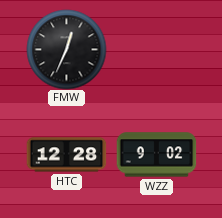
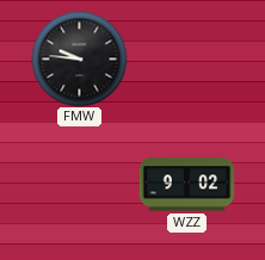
FMW: 12:34 -> 9:46
HTC: 12:28 -> none
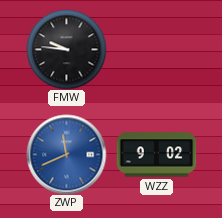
ZWP: none -> 11:41
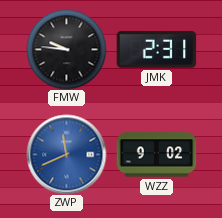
JMK: none -> 2:31
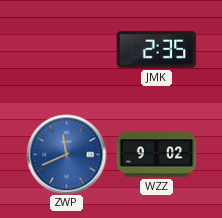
FMW: 9:46 -> none
JMK: 2:31 -> 2:35
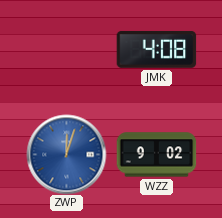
JMK: 2:35 -> 4:08
ZWP: 11:41 -> 12:03
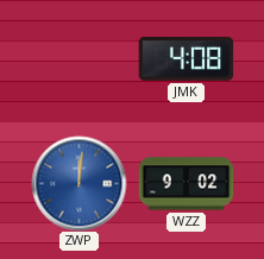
ZWP: 12:03 -> 12:01
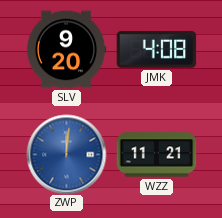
SLV: none -> 9:20
WZZ: 9:02 -> 11:21
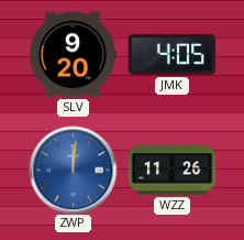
JMK: 4:08 -> 4:05
WZZ: 11:21 -> 11:26
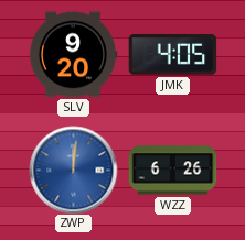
WZZ: 11:26 -> 6:26
